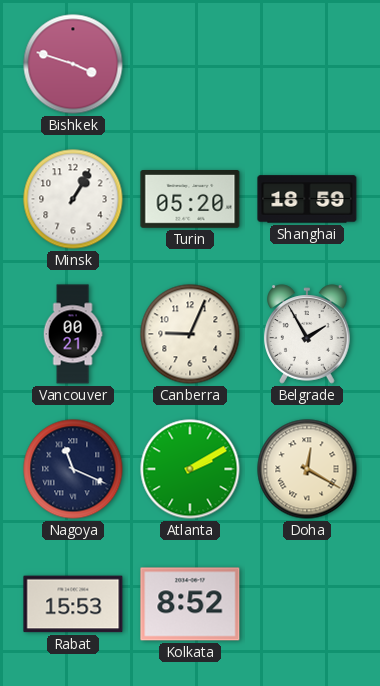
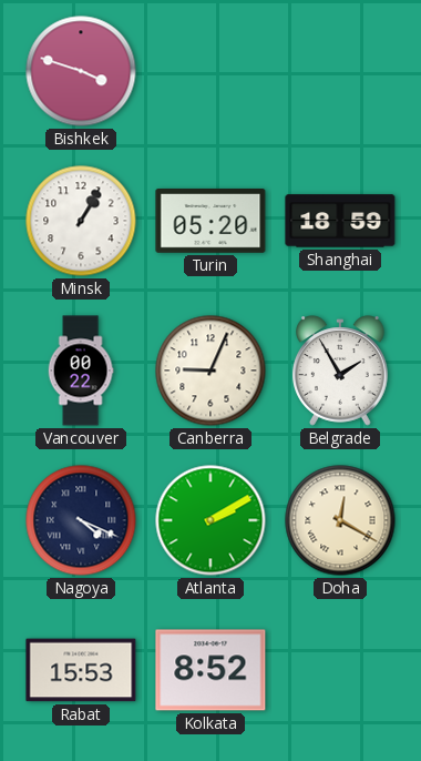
Vancouver: 00:21 -> 00:22
Nagoya: 11:19 -> 4:19
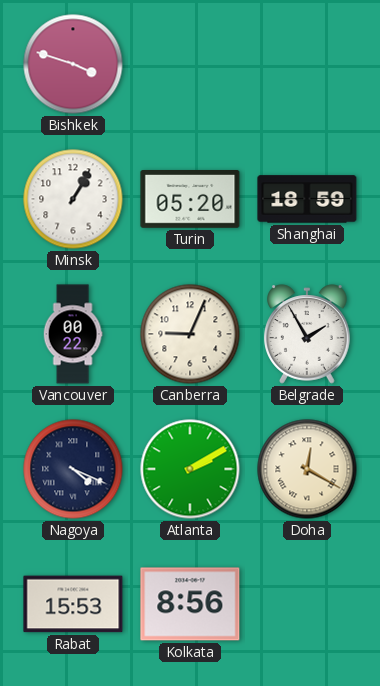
Kolkata: 8:52 -> 8:56
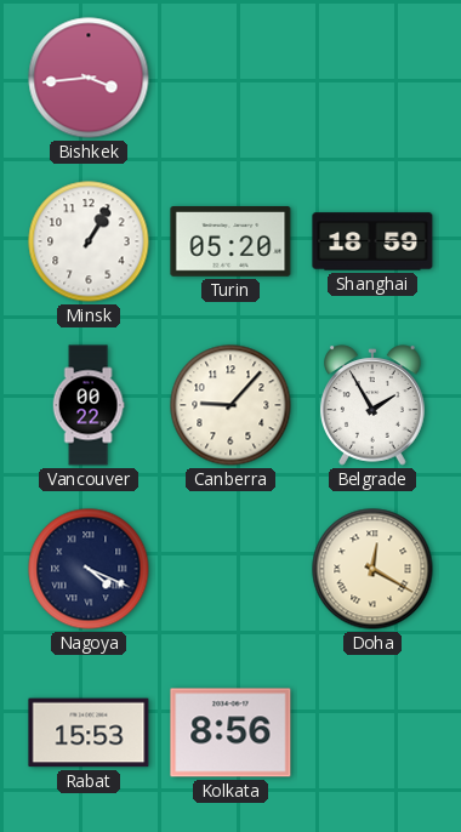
Bishkek: 3:48 -> 3:44
Canberra: 9:04 -> 9:07
Atlanta: 2:10 -> none
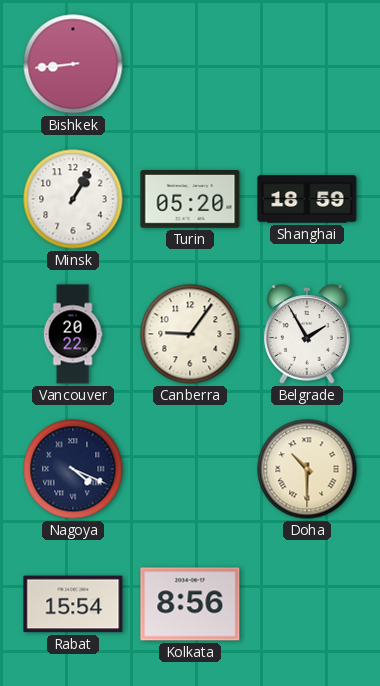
Bishkek: 3:44 -> 8:44
Vancouver: 00:22 -> 20:22
Canberra: 9:07 -> 9:06
Doha: 12:20 -> 10:30
Rabat: 15:53 -> 15:54
